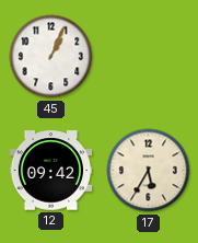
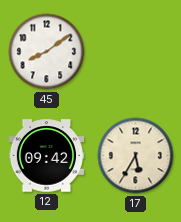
45: 1:04 -> 8:09
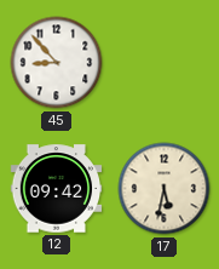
45: 8:09 -> 8:53
17: 5:35 -> 5:32
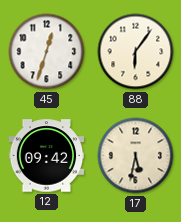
45: 8:53 -> 12:33
88: none -> 6:06
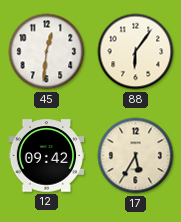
45: 12:33 -> 12:31
17: 5:32 -> 5:35
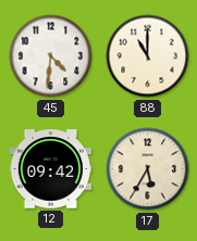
45: 12:31 -> 4:31
88: 6:06 -> 11:00
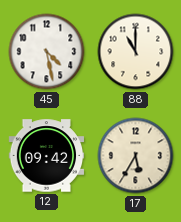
45: 4:31 -> 4:28
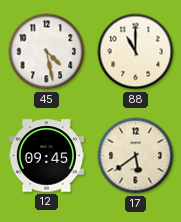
12: 09:42 -> 09:45
17: 5:35 -> 5:39
